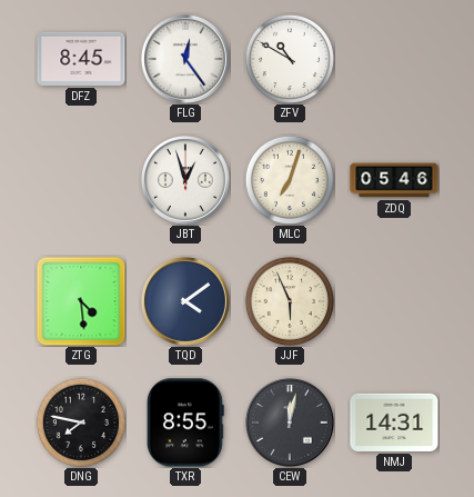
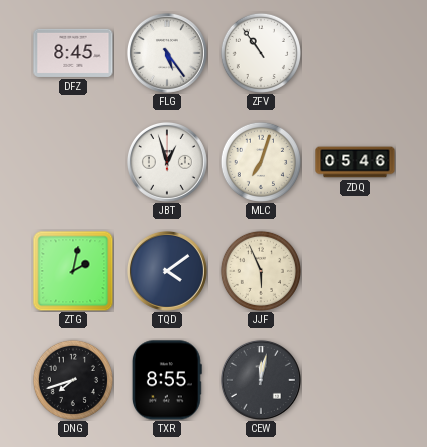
FLG: 12:24 -> 5:24
ZFV: 10:50 -> 10:54
ZTG: 4:29 -> 2:02
DNG: 7:47 -> 7:42
NMJ: 14:31 -> none
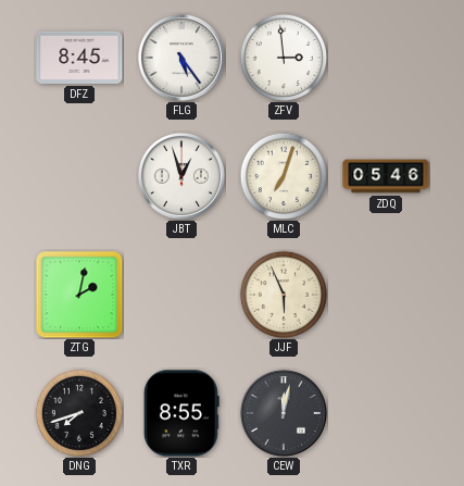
ZFV: 10:54 -> 2:59
TQD: 4:09 -> none
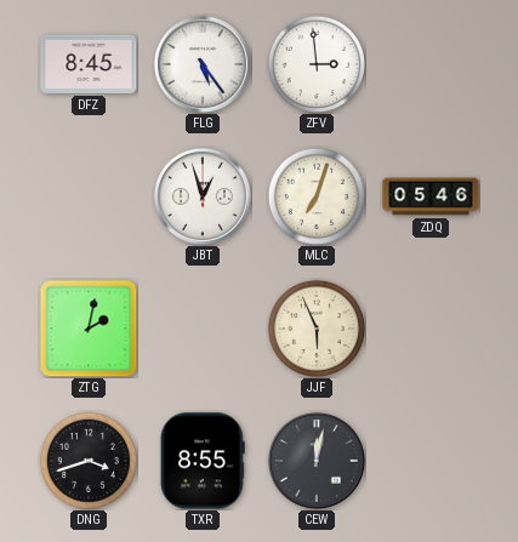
DNG: 7:42 -> 3:42
